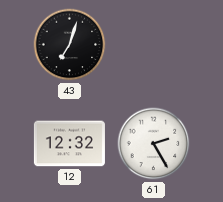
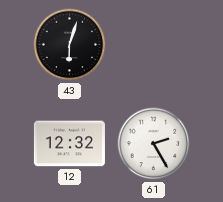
43: 7:03 -> 6:03
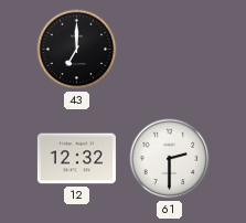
43: 6:03 -> 7:00
61: 2:25 -> 2:30
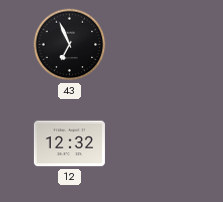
43: 7:00 -> 6:56
61: 2:30 -> none
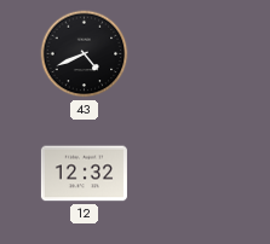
43: 6:56 -> 4:41
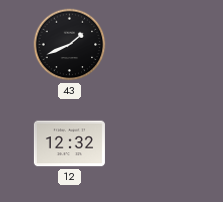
43: 4:41 -> 1:41
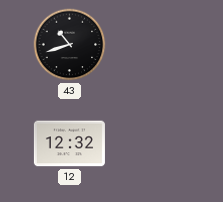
43: 1:41 -> 10:42
